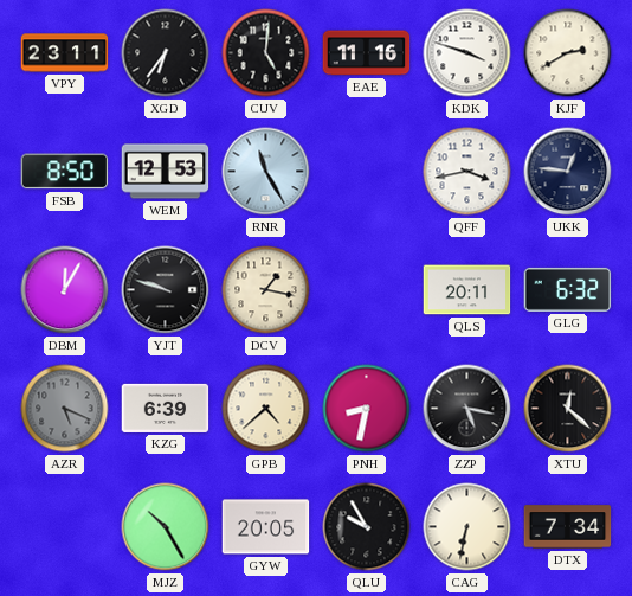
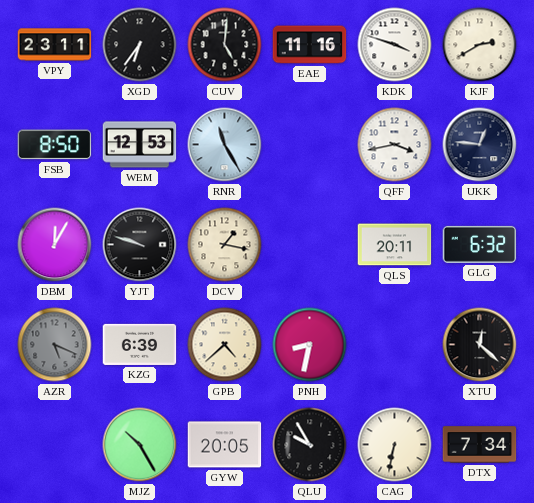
ZZP: 5:17 -> none
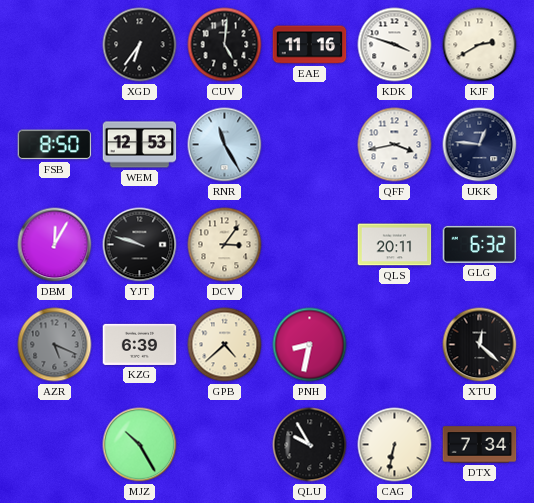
VPY: 23:11 -> none
DCV: 1:17 -> 3:06
GYW: 20:05 -> none
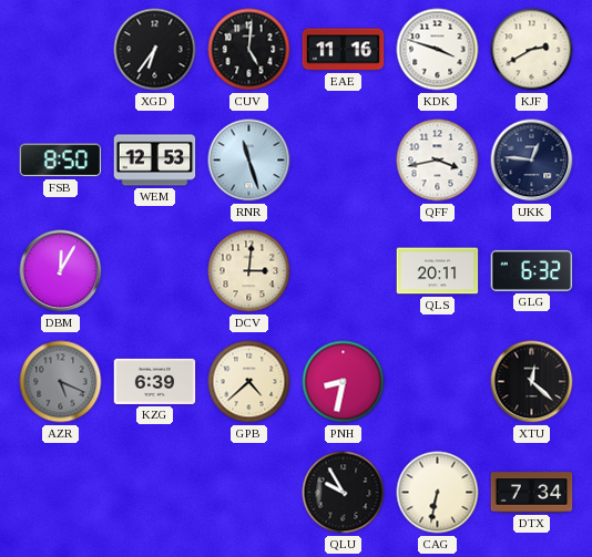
RNR: 11:25 -> 11:27
YJT: 9:48 -> none
DCV: 3:06 -> 3:01
MJZ: 10:25 -> none
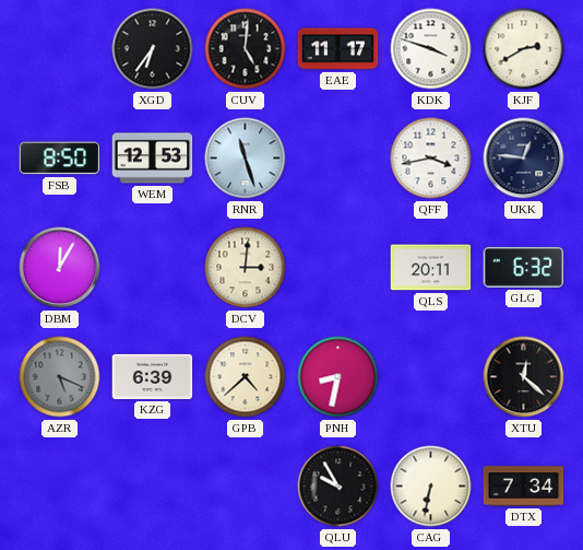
EAE: 11:16 -> 11:17
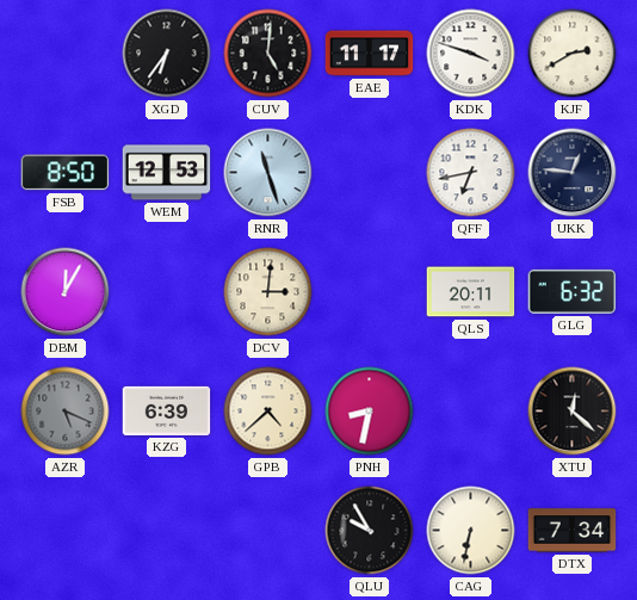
QFF: 3:43 -> 6:43
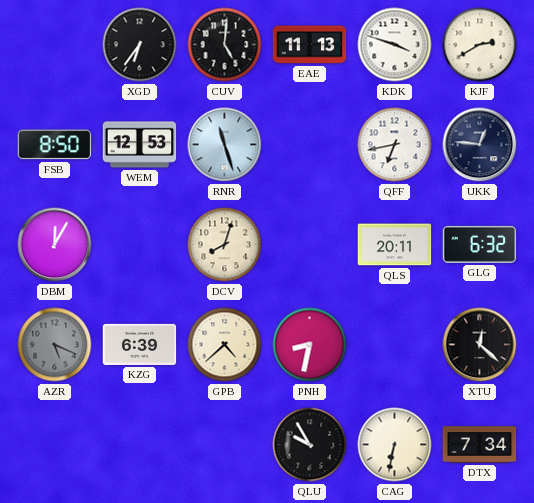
EAE: 11:17 -> 11:13
DCV: 3:01 -> 8:03
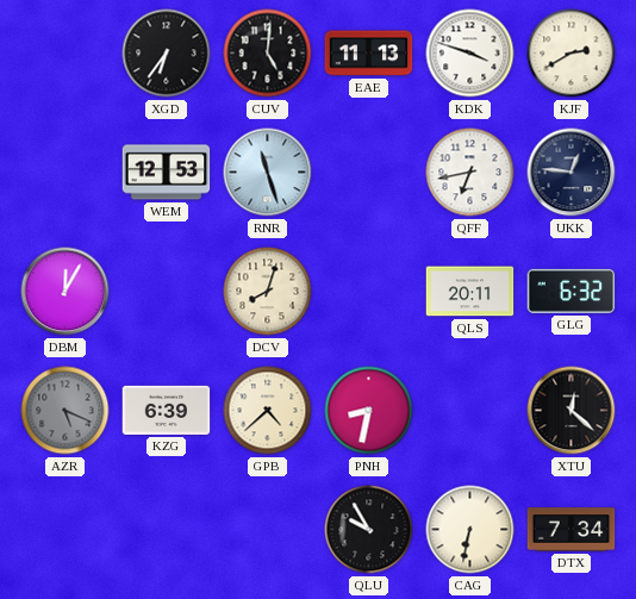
FSB: 8:50 -> none
